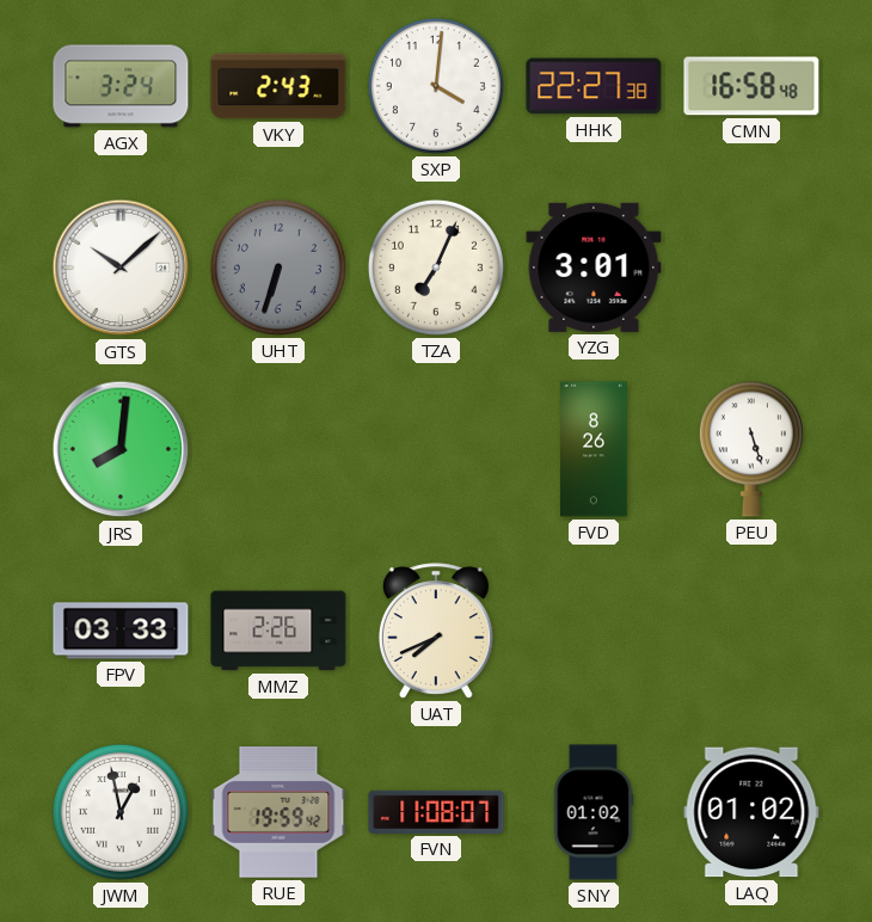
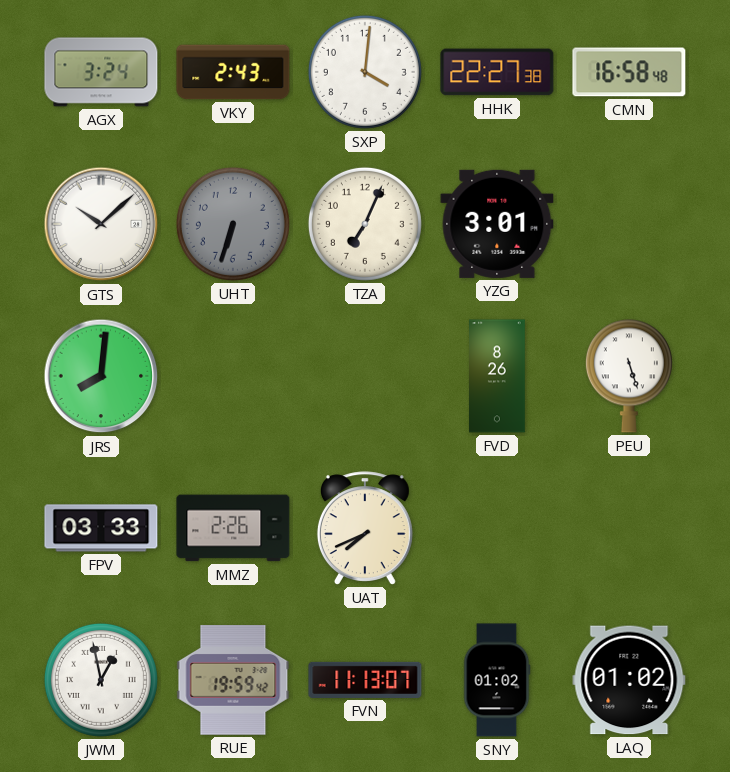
FVN: 11:08 -> 11:13
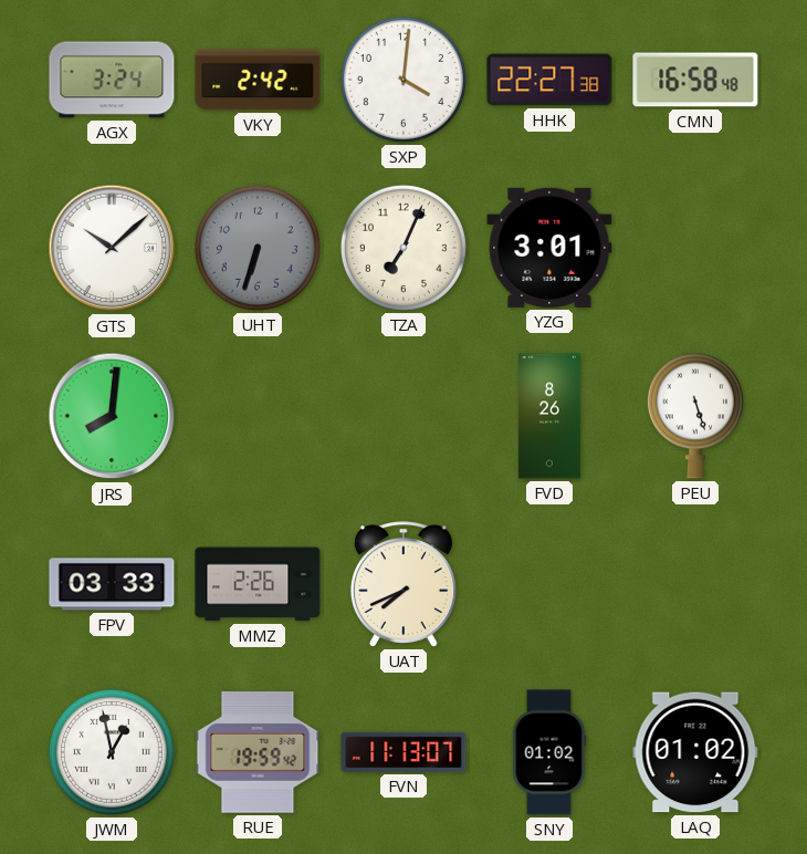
VKY: 2:43 -> 2:42
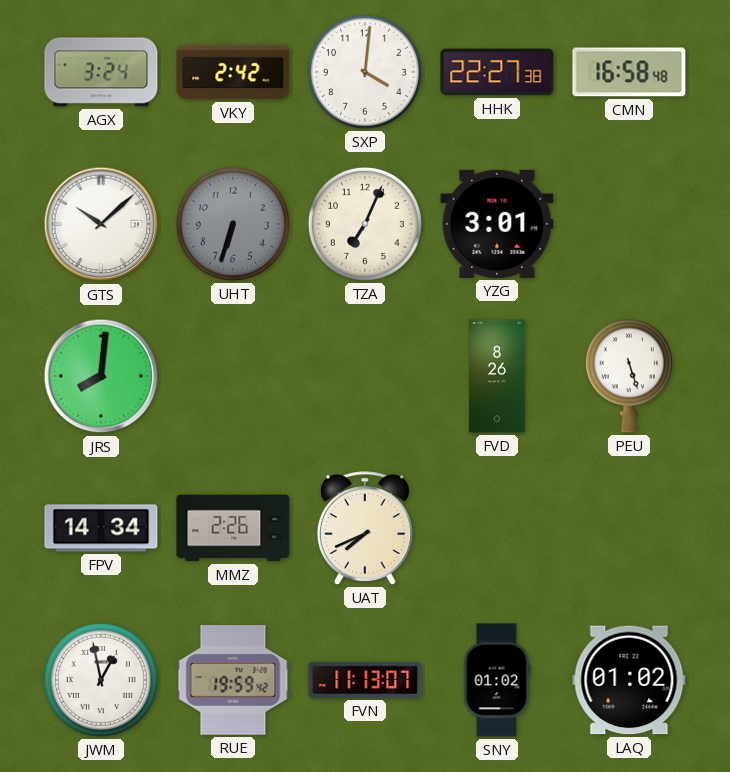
FPV: 03:33 -> 14:34
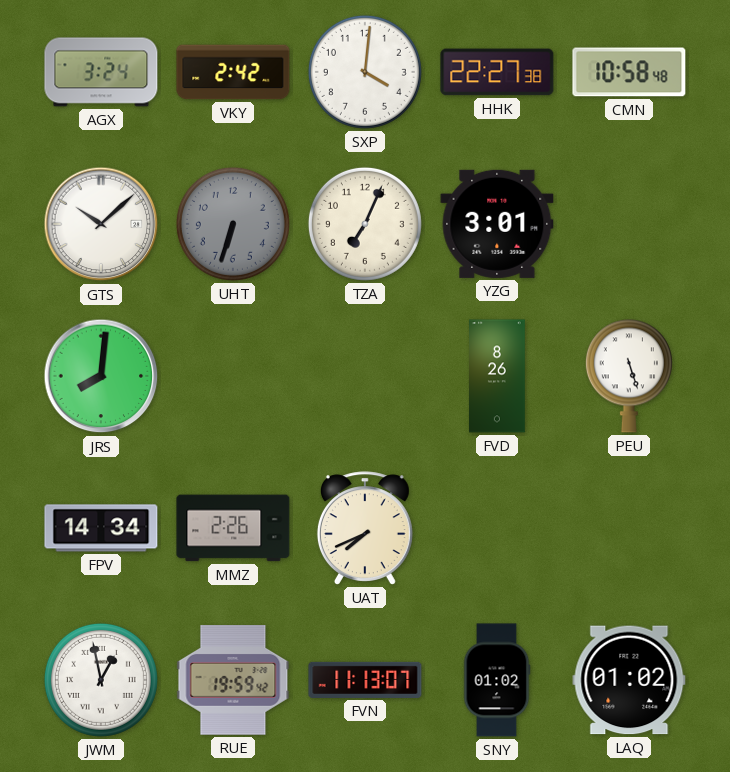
CMN: 16:58 -> 10:58
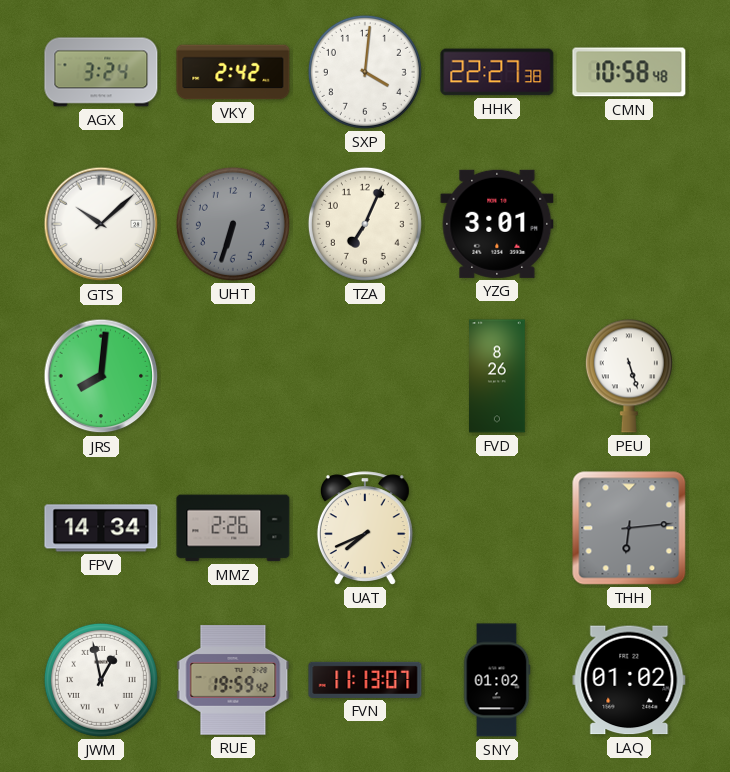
THH: none -> 6:14
